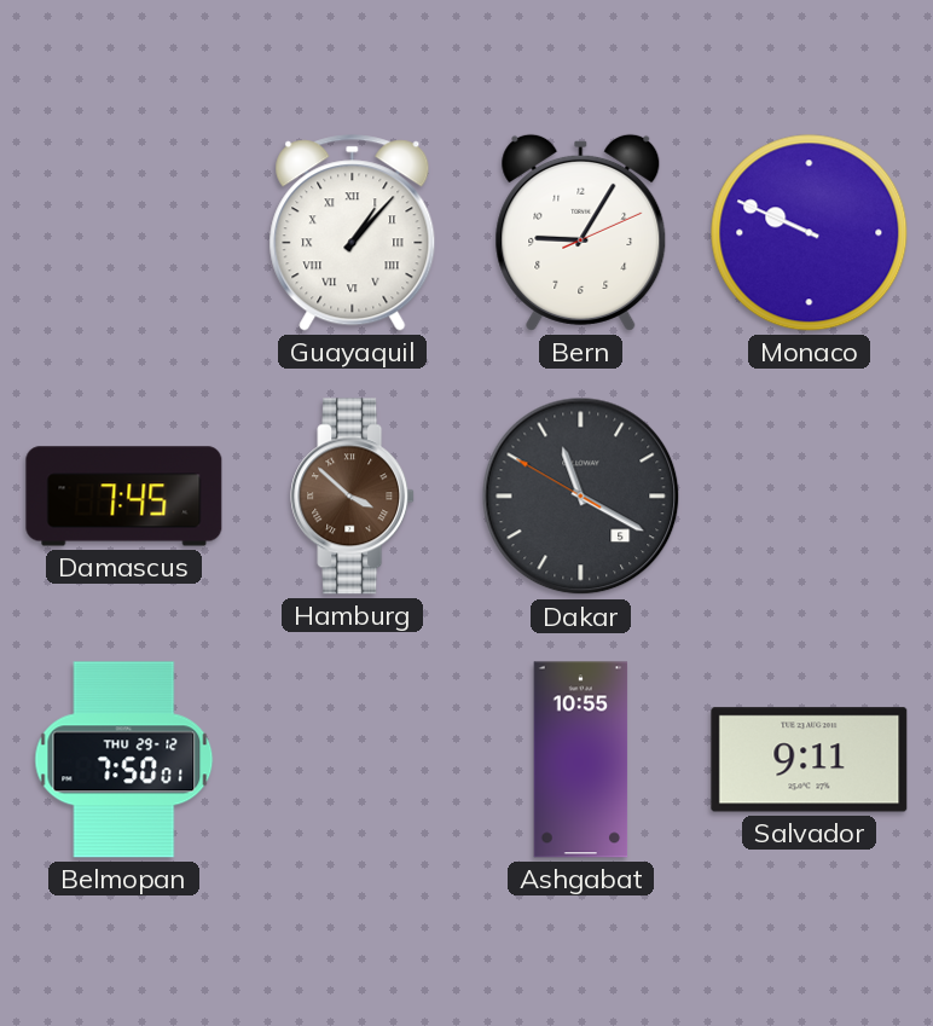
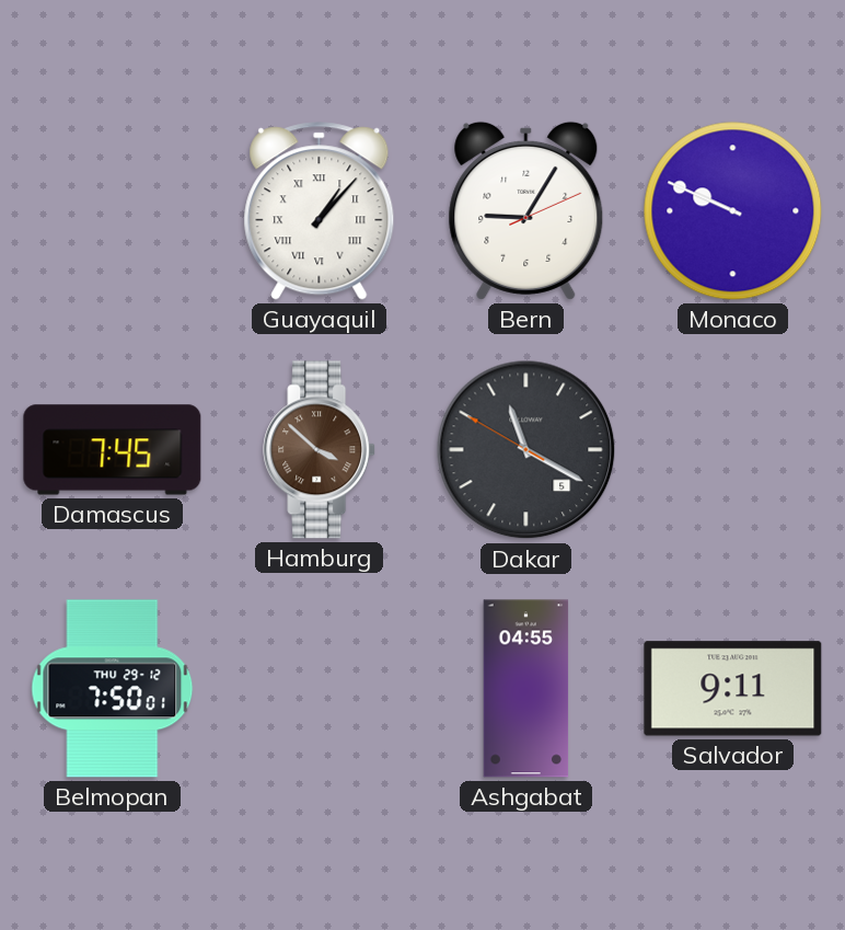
Ashgabat: 10:55 -> 04:55
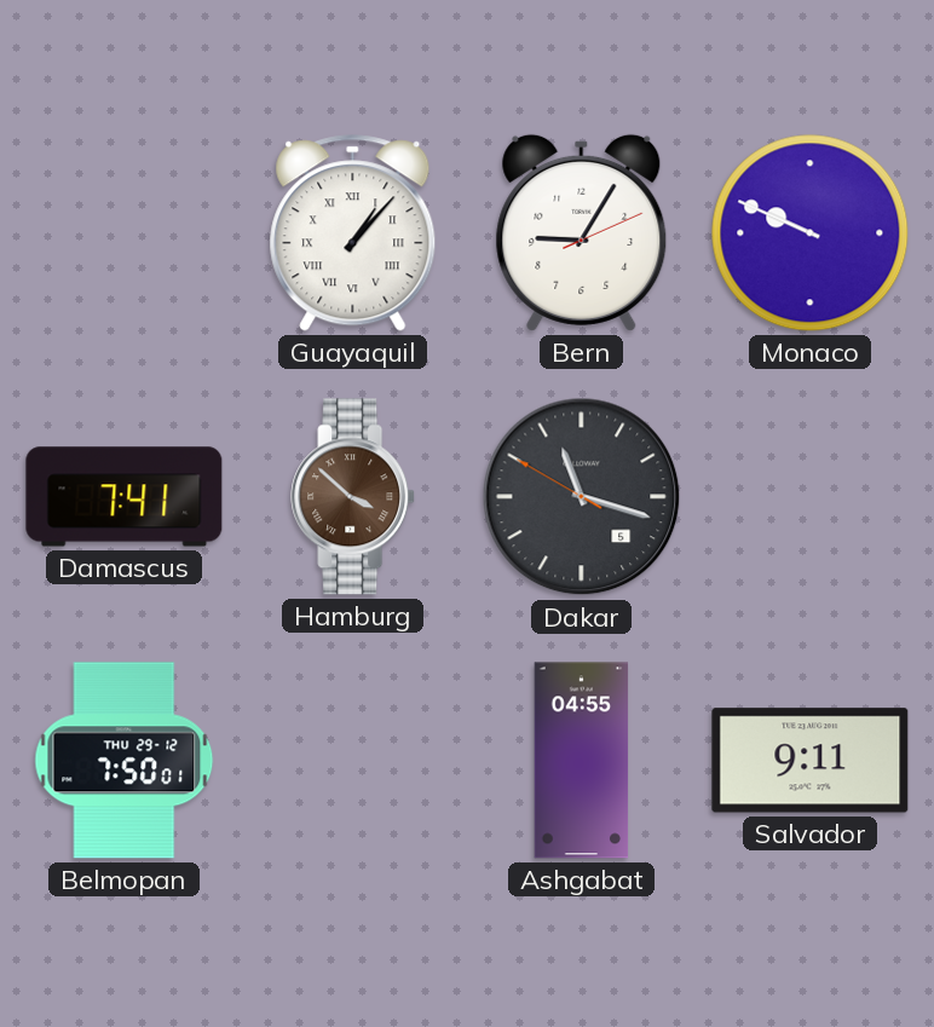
Damascus: 7:45 -> 7:41
Dakar: 11:19 -> 11:17
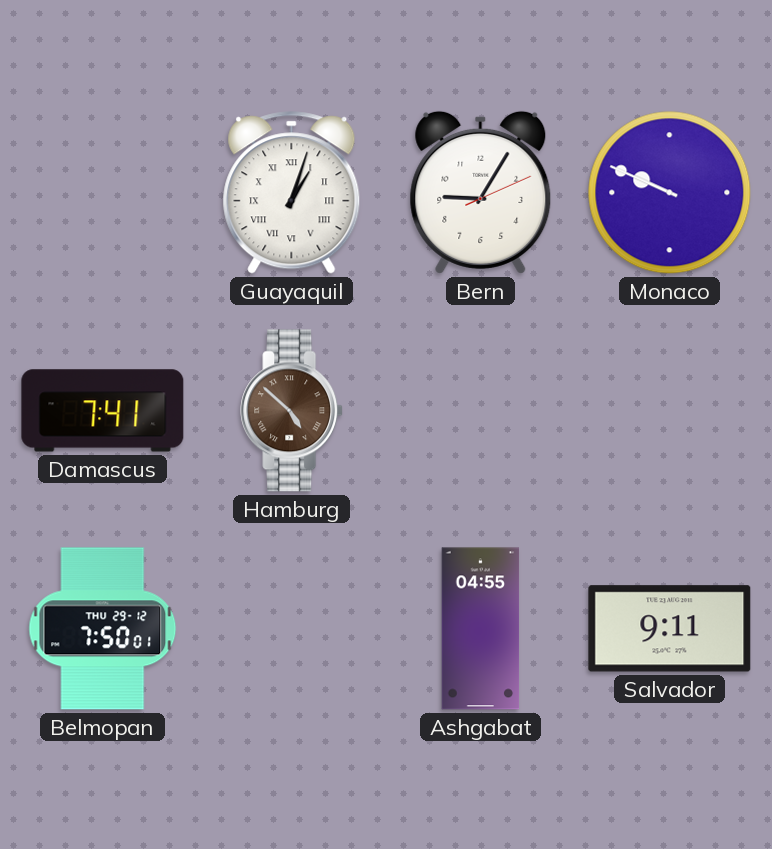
Guayaquil: 1:07 -> 1:03
Hamburg: 3:52 -> 4:52
Dakar: 11:17 -> none
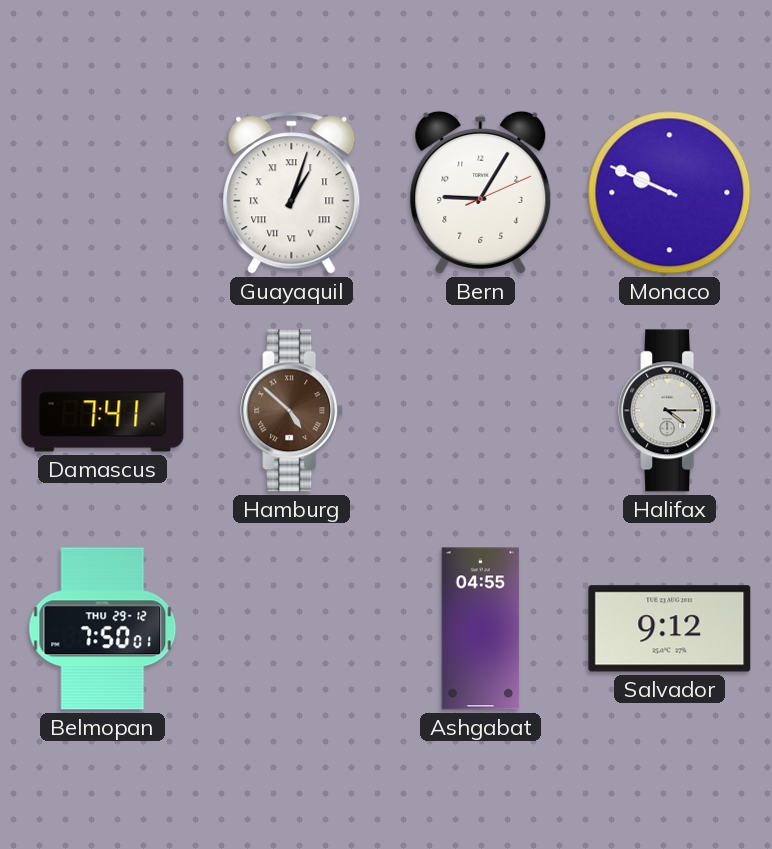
Halifax: none -> 4:15
Salvador: 9:11 -> 9:12
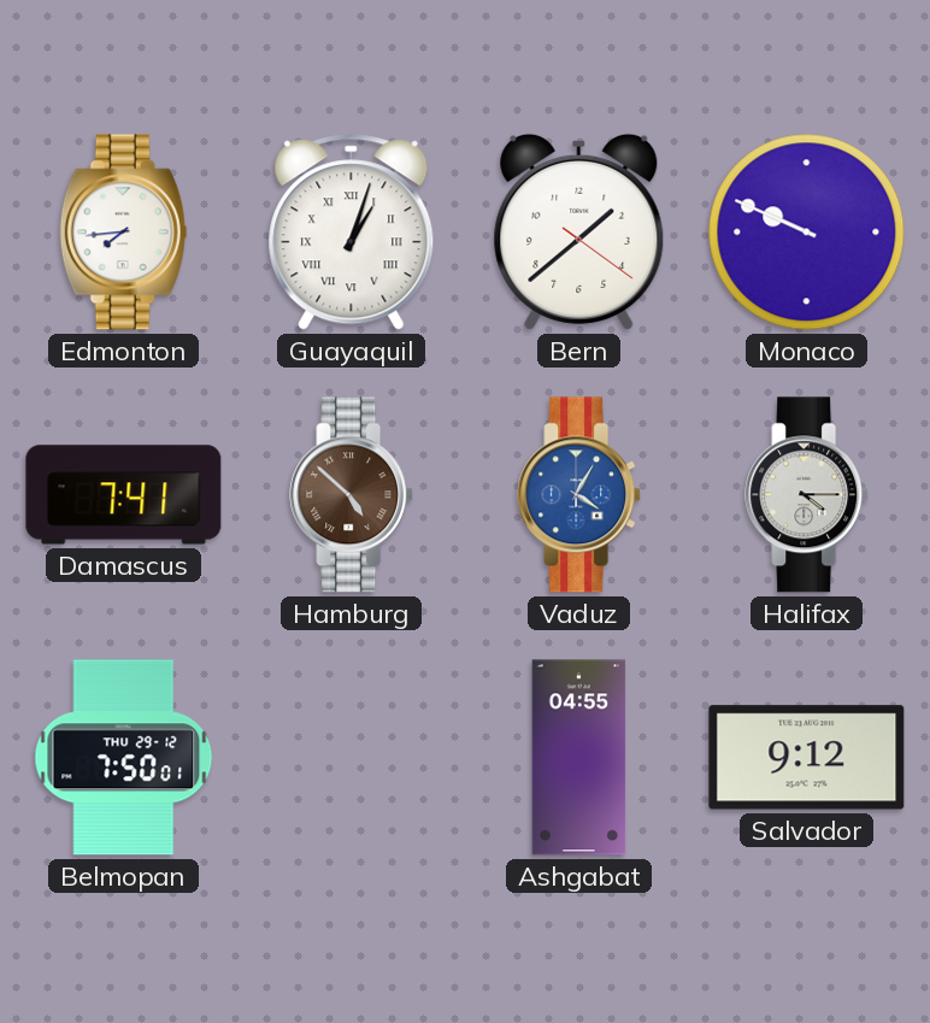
Edmonton: none -> 7:44
Bern: 9:05 -> 1:38
Vaduz: none -> 4:05
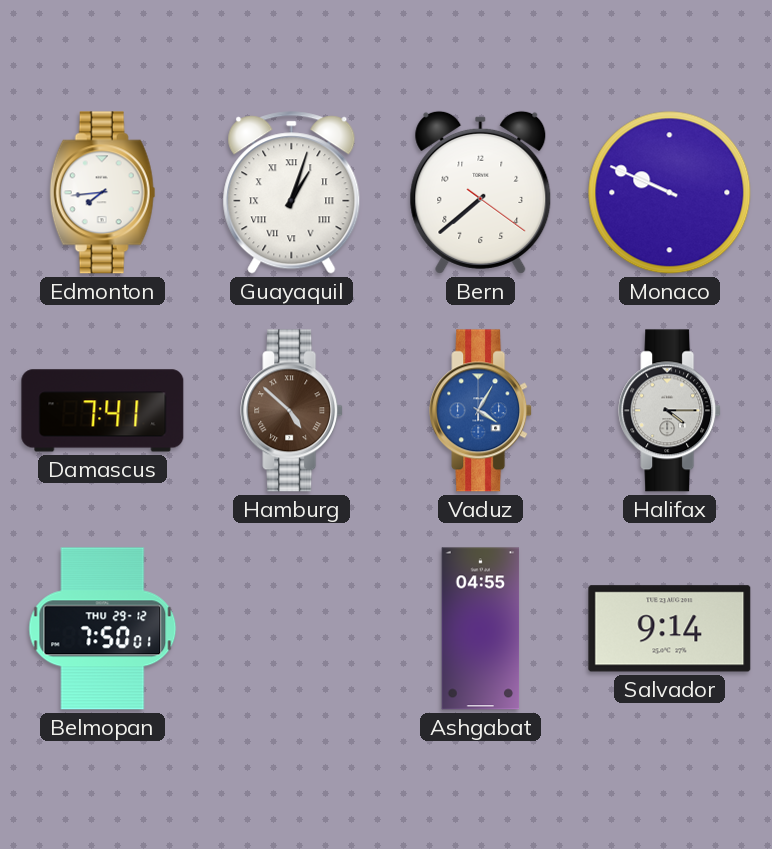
Bern: 1:38 -> 7:38
Salvador: 9:12 -> 9:14
